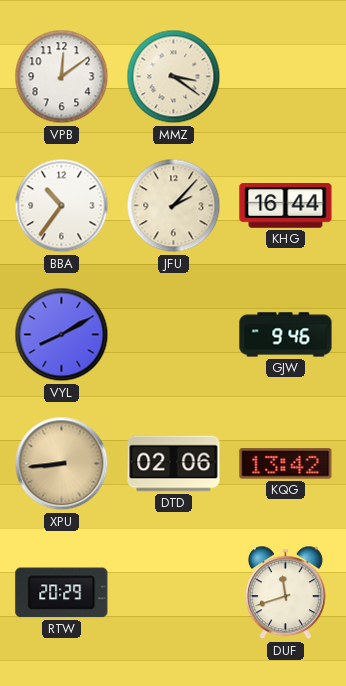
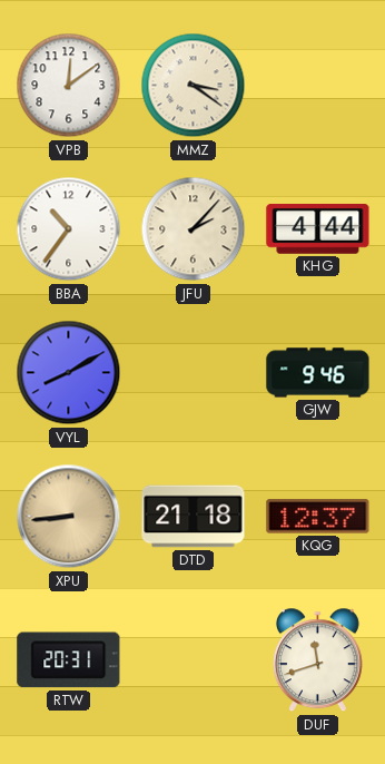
KHG: 16:44 -> 4:44
DTD: 02:06 -> 21:18
KQG: 13:42 -> 12:37
RTW: 20:29 -> 20:31
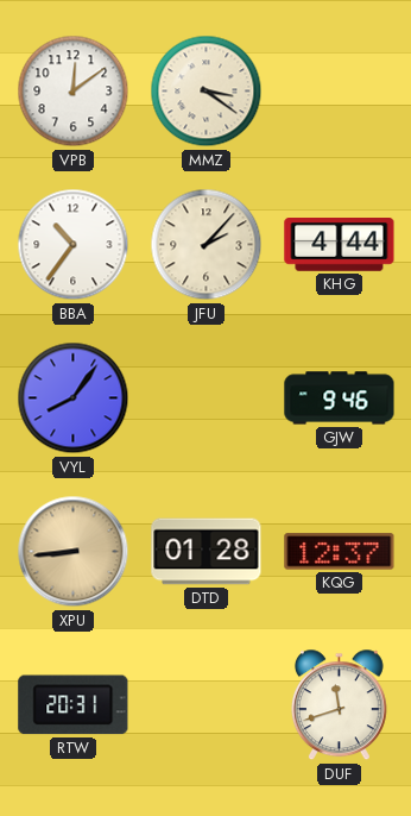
VYL: 8:10 -> 8:06
DTD: 21:18 -> 01:28
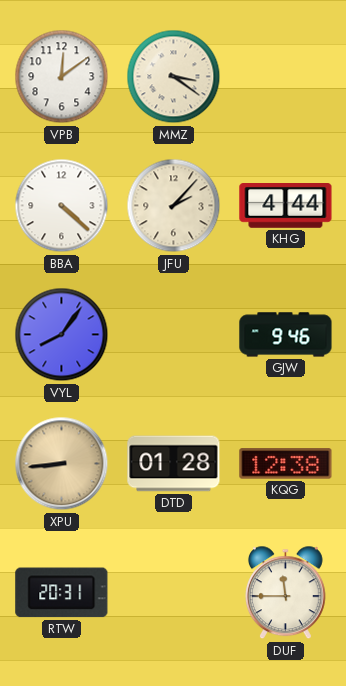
BBA: 10:36 -> 4:22
KQG: 12:37 -> 12:38
DUF: 11:42 -> 11:45
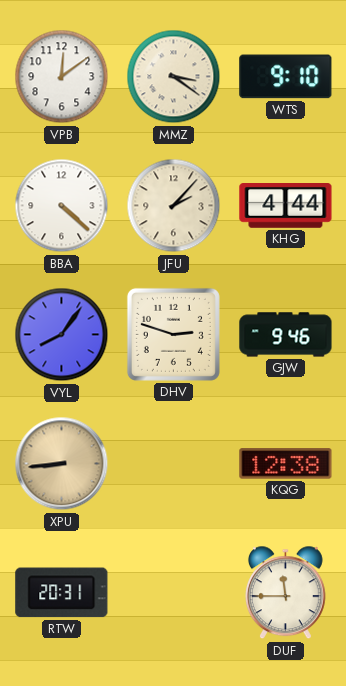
WTS: none -> 9:10
DHV: none -> 2:48
DTD: 01:28 -> none
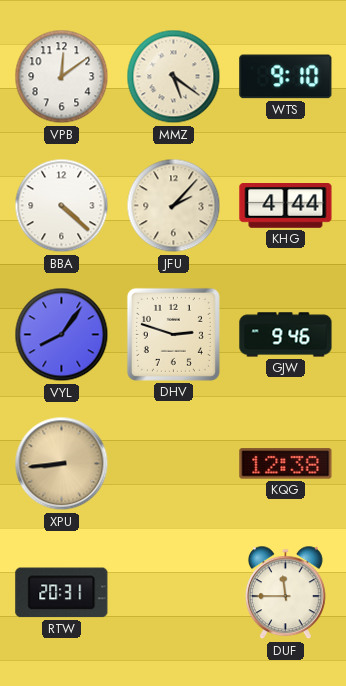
MMZ: 3:21 -> 5:21
